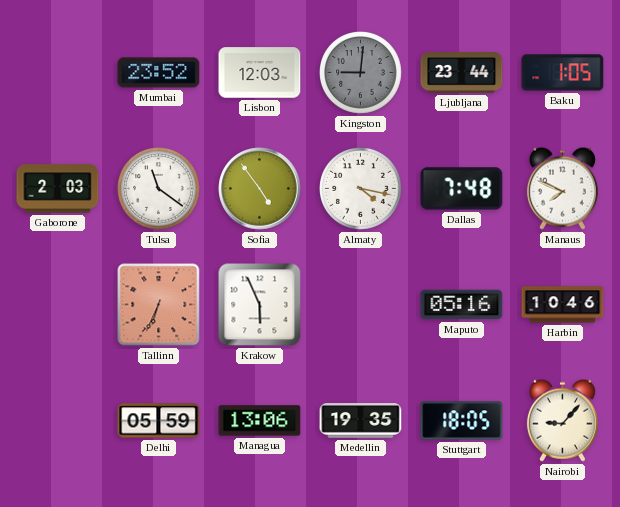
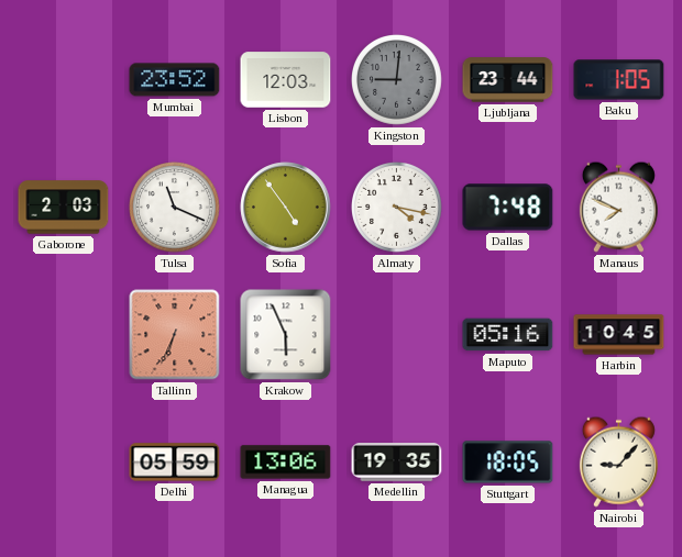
Tulsa: 11:21 -> 11:19
Harbin: 10:46 -> 10:45
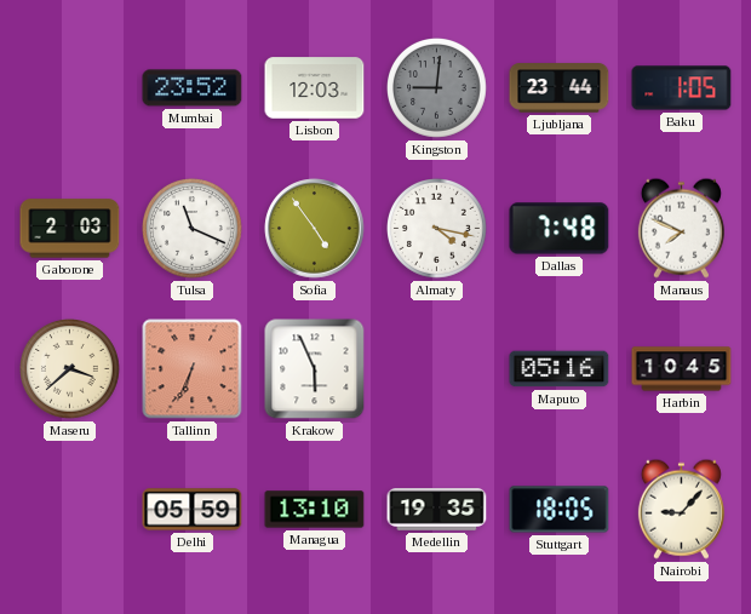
Maseru: none -> 3:38
Managua: 13:06 -> 13:10
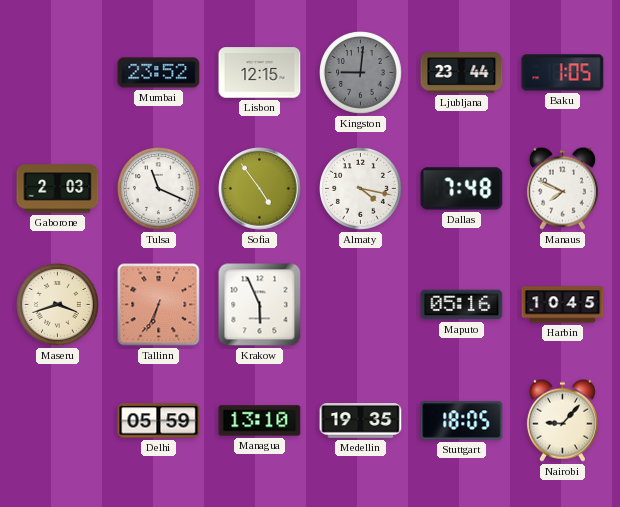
Lisbon: 12:03 -> 12:15
Maseru: 3:38 -> 3:42
